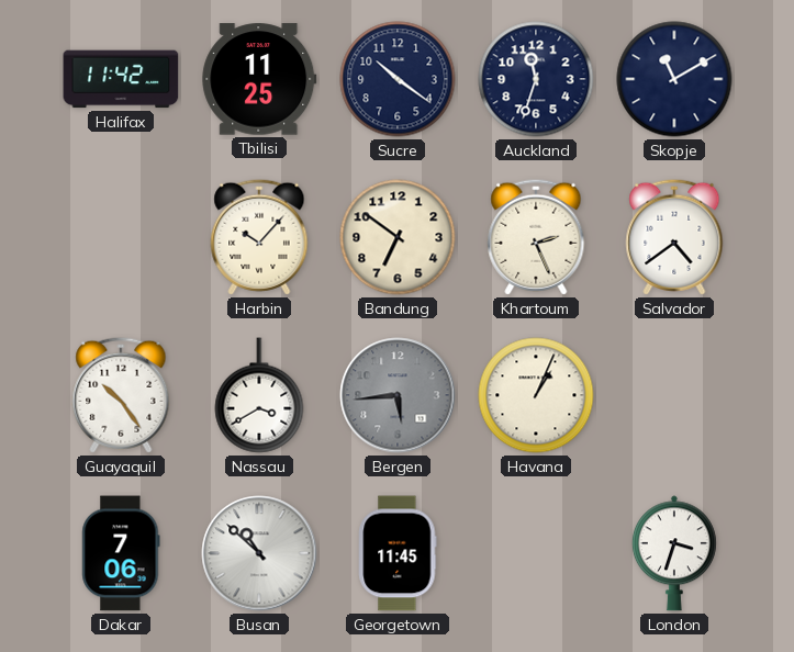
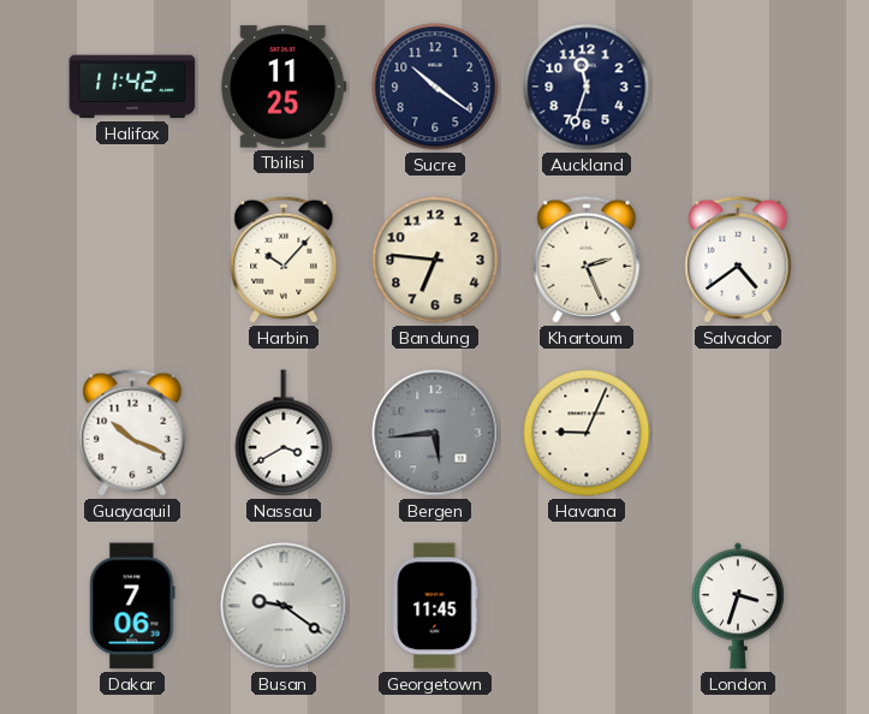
Skopje: 11:10 -> none
Bandung: 6:51 -> 6:46
Guayaquil: 10:24 -> 10:19
Havana: 1:04 -> 9:04
Busan: 10:52 -> 9:21
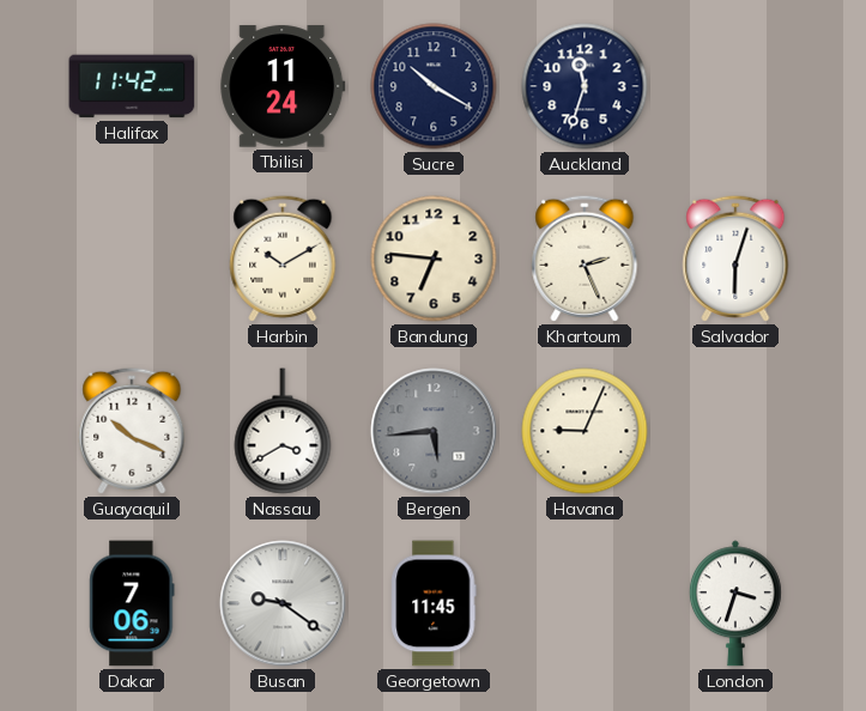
Tbilisi: 11:25 -> 11:24
Sucre: 10:21 -> 10:20
Harbin: 10:07 -> 10:10
Salvador: 4:39 -> 6:03
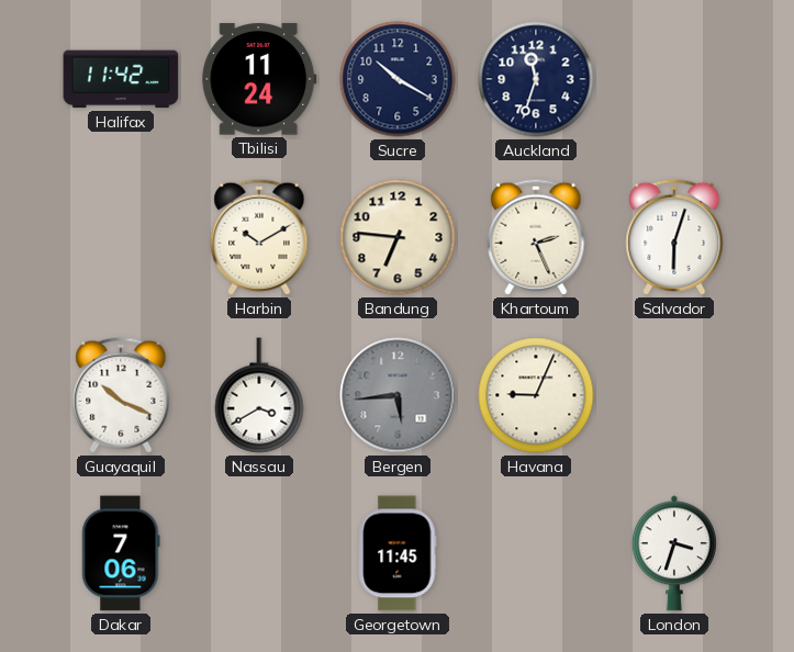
Busan: 9:21 -> none
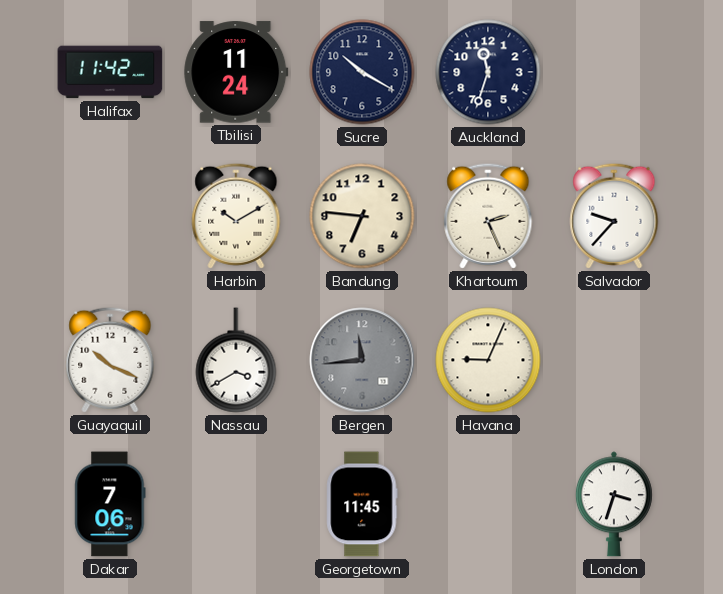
Salvador: 6:03 -> 9:37
Bergen: 5:44 -> 11:44
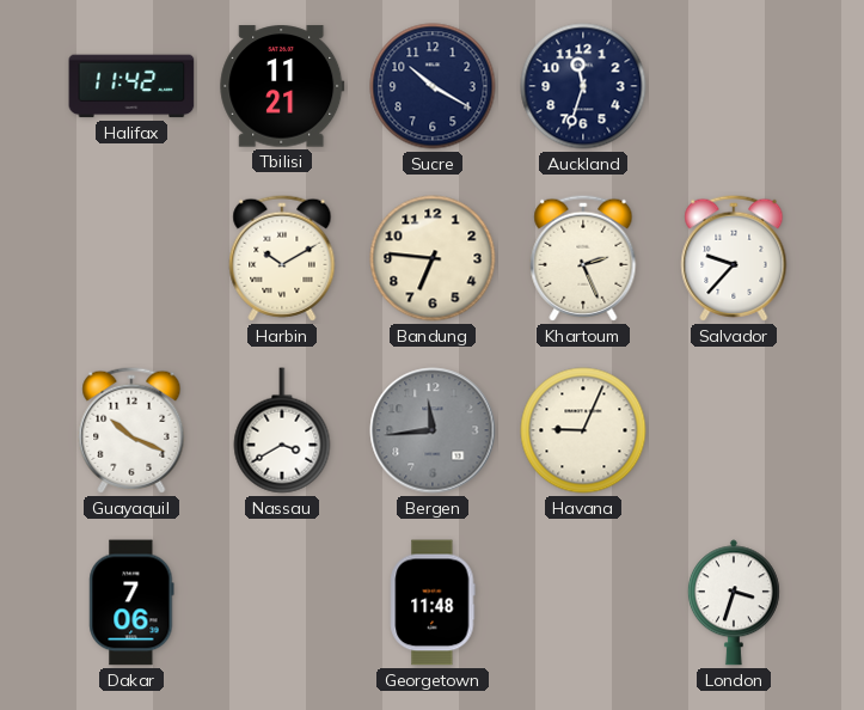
Tbilisi: 11:24 -> 11:21
Georgetown: 11:45 -> 11:48
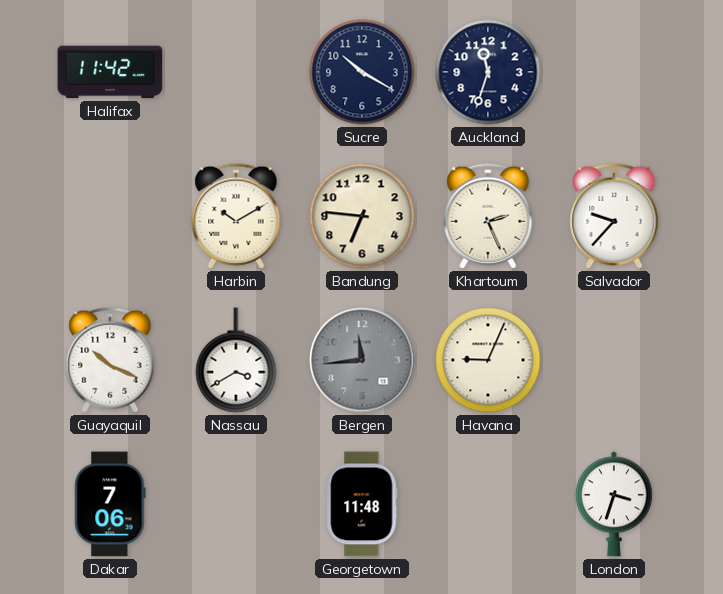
Tbilisi: 11:21 -> none
